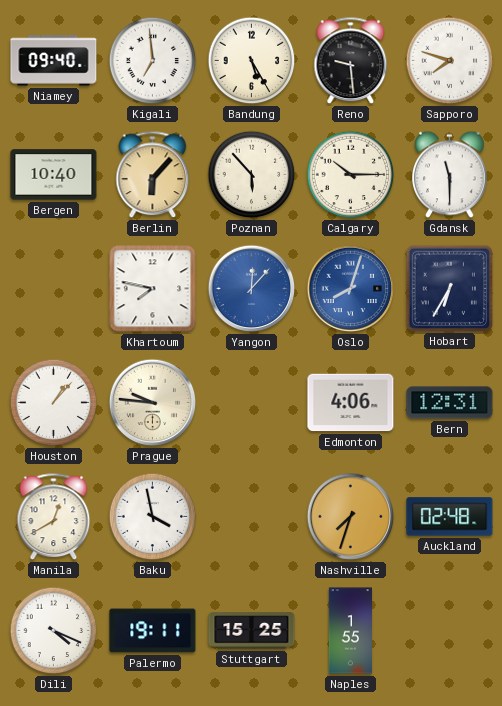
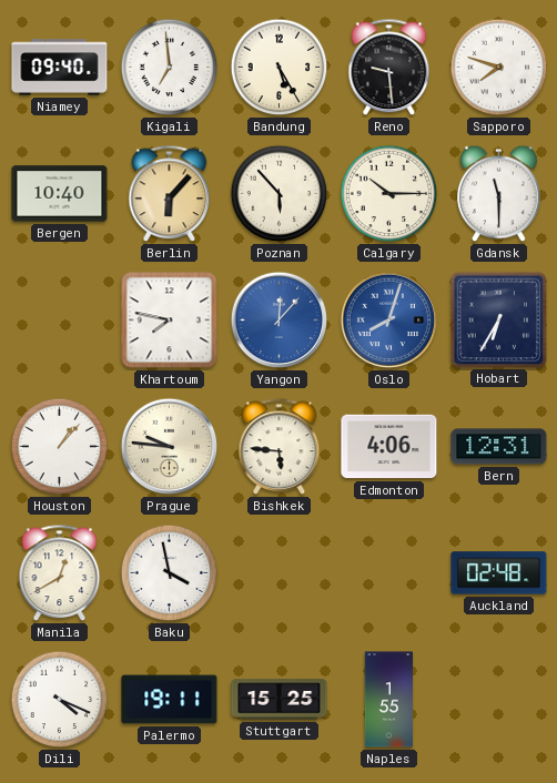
Bishkek: none -> 5:46
Nashville: 7:33 -> none
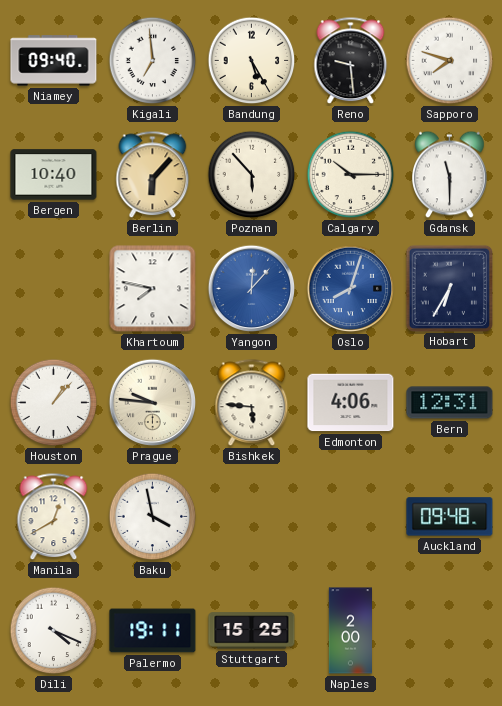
Auckland: 02:48 -> 09:48
Naples: 1:55 -> 2:00
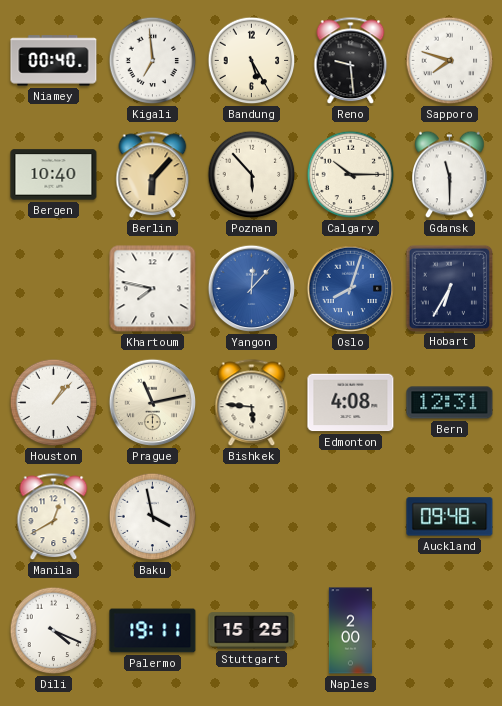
Niamey: 09:40 -> 00:40
Prague: 9:46 -> 11:13
Edmonton: 4:06 -> 4:08
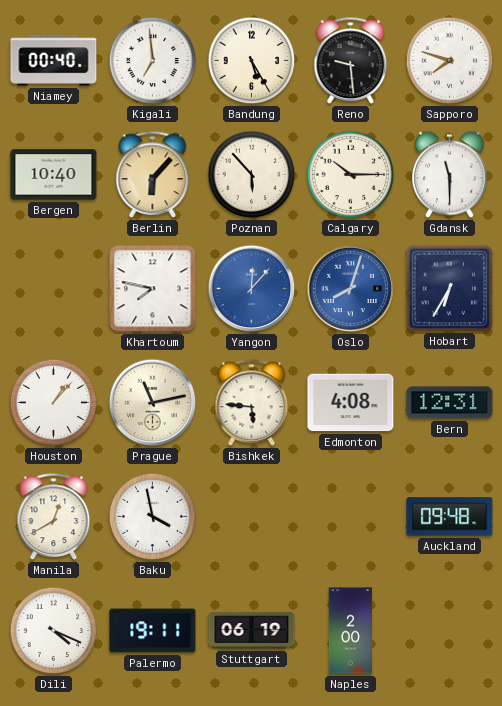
Stuttgart: 15:25 -> 06:19
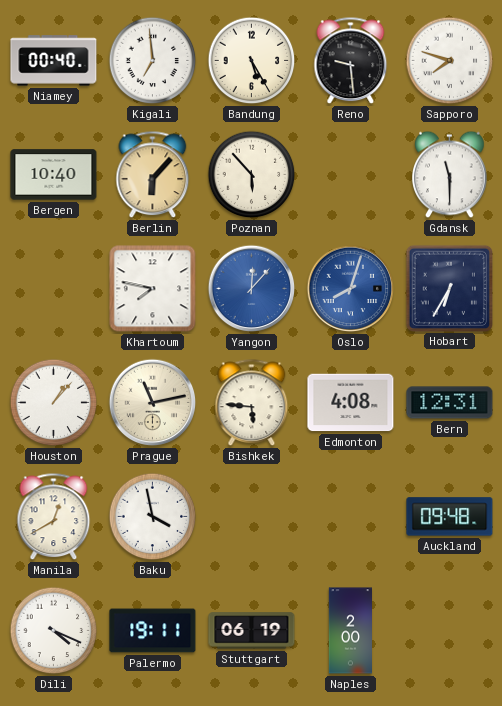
Calgary: 10:15 -> none
